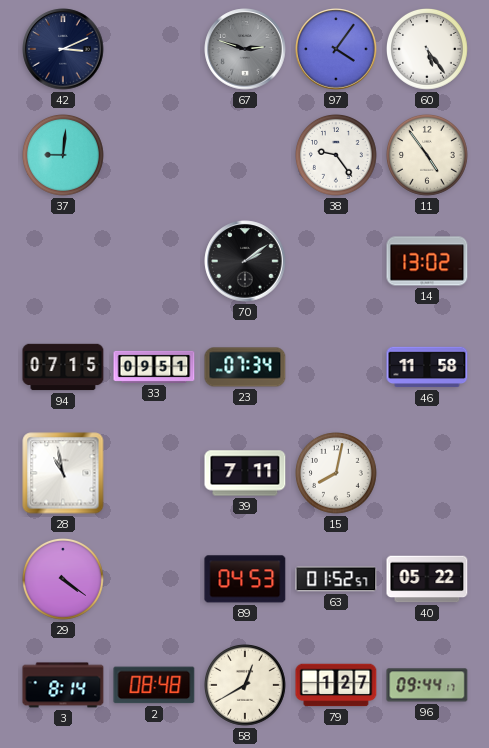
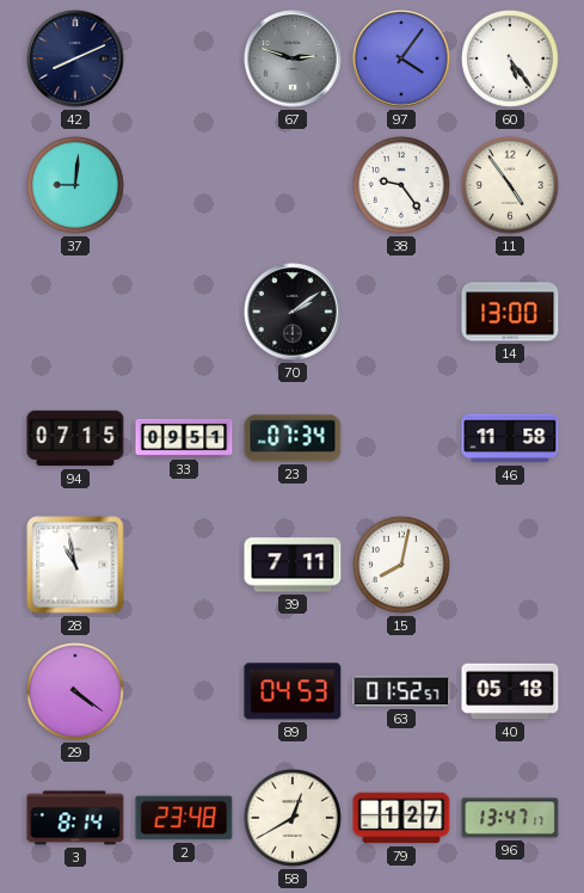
42: 3:11 -> 8:11
14: 13:02 -> 13:00
40: 05:22 -> 05:18
2: 08:48 -> 23:48
96: 09:44 -> 13:47
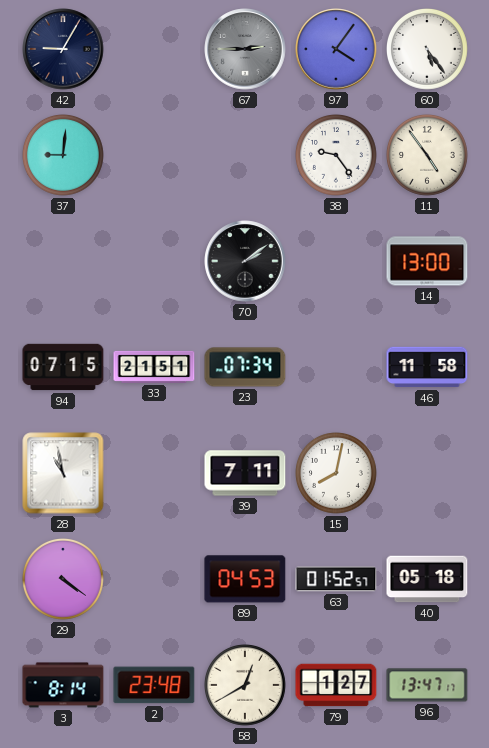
42: 8:11 -> 9:05
67: 2:48 -> 2:45
33: 09:51 -> 21:51
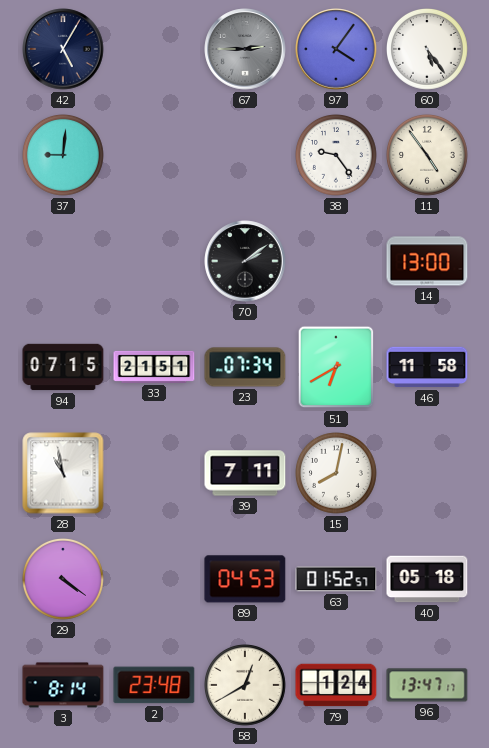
42: 9:05 -> 5:05
51: none -> 6:40
79: 1:27 -> 1:24
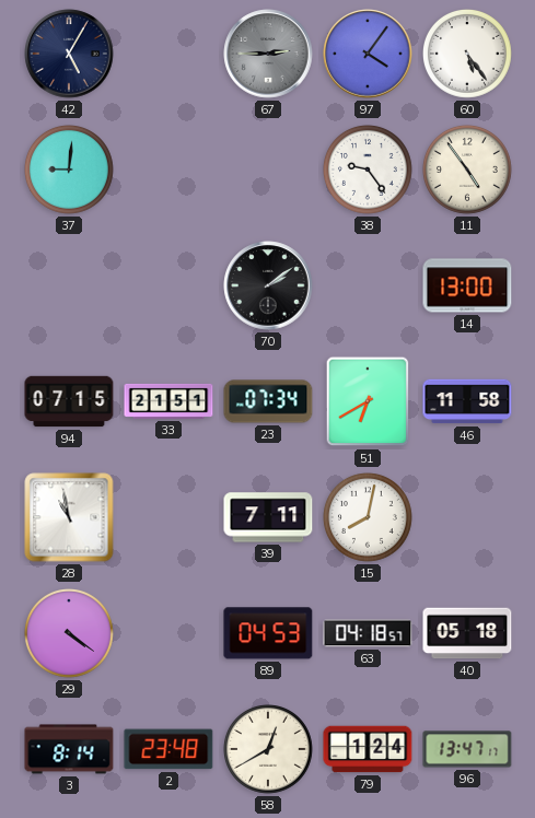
63: 01:52 -> 04:18
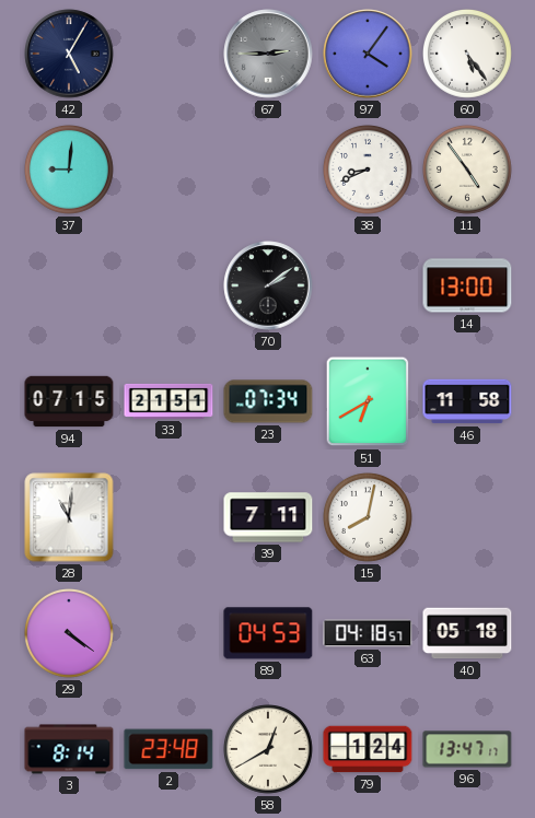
38: 9:24 -> 8:41
28: 10:58 -> 11:01
